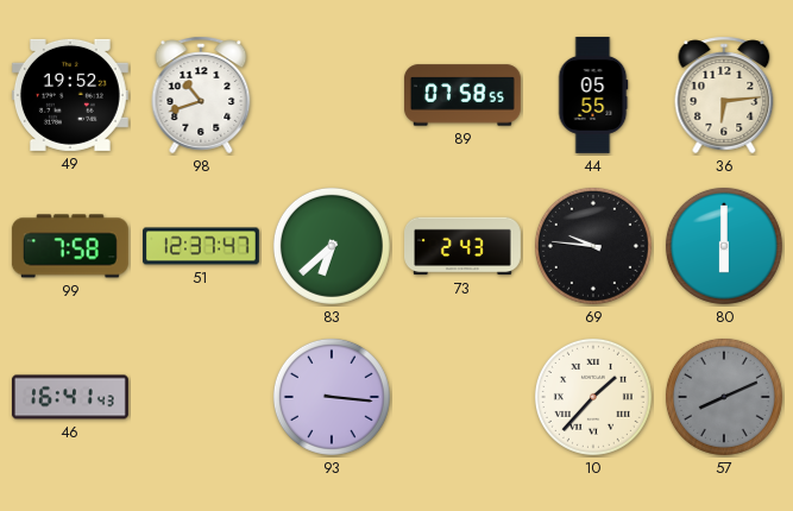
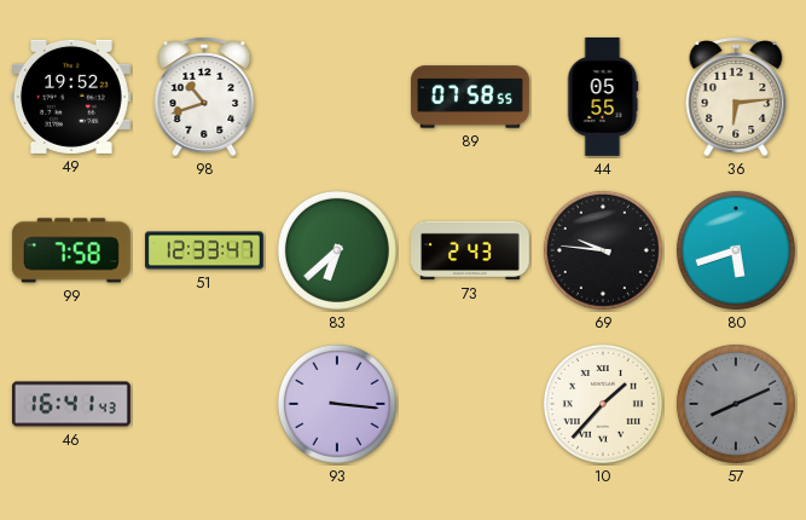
51: 12:37 -> 12:33
80: 6:00 -> 5:42
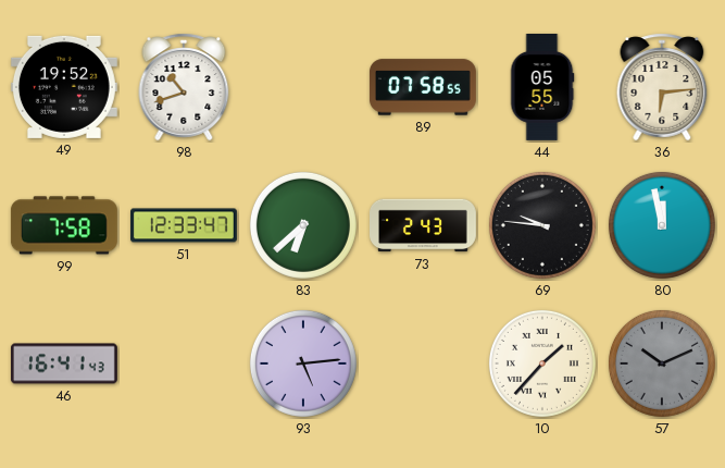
80: 5:42 -> 11:58
93: 3:16 -> 5:14
57: 8:11 -> 10:11
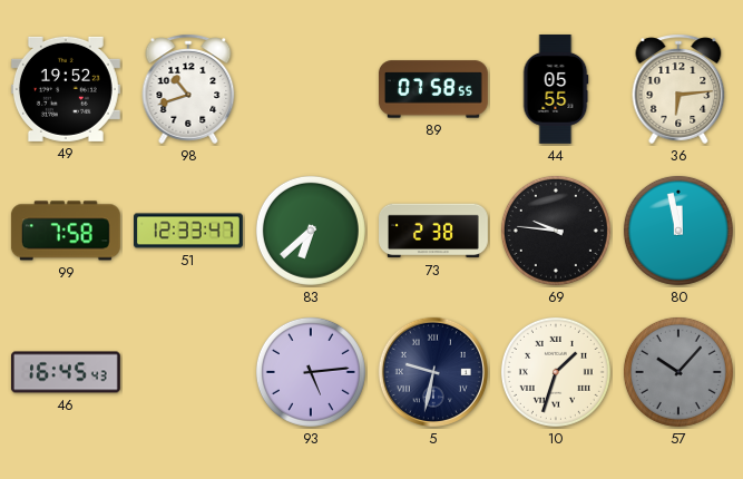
73: 2:43 -> 2:38
46: 16:41 -> 16:45
5: none -> 9:32
10: 1:37 -> 1:33
57: 10:11 -> 10:07
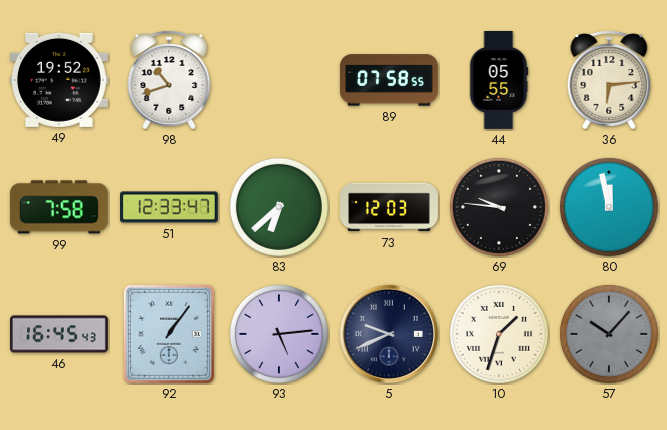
73: 2:38 -> 12:03
92: none -> 1:06
5: 9:32 -> 9:41
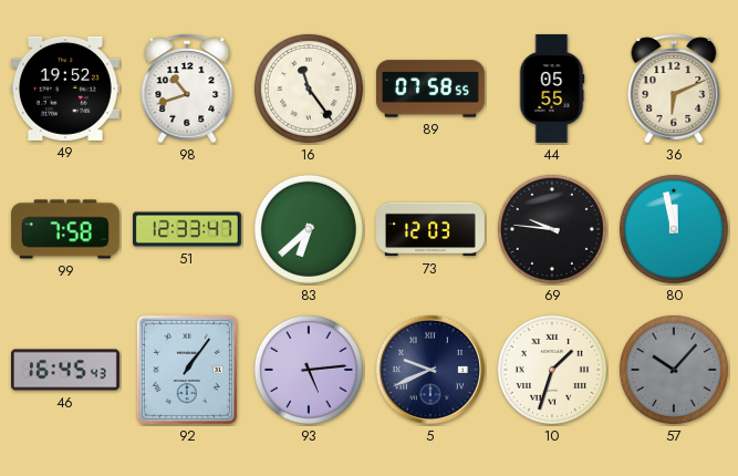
16: none -> 11:24
36: 6:14 -> 6:11
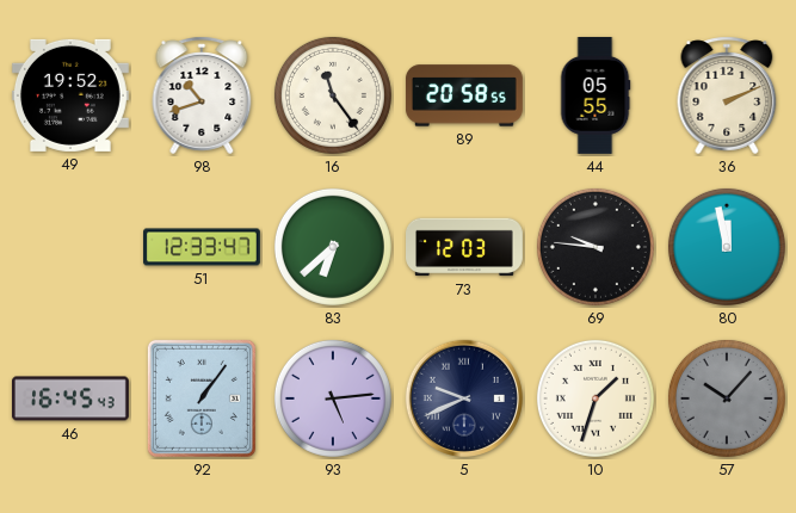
89: 07:58 -> 20:58
36: 6:11 -> 2:11
99: 7:58 -> none
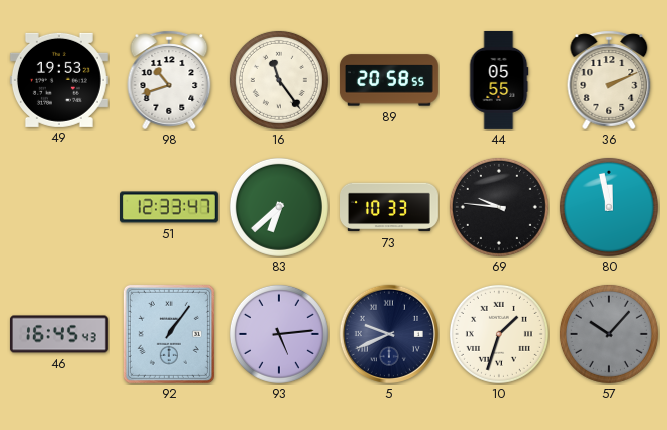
49: 19:52 -> 19:53
73: 12:03 -> 10:33
